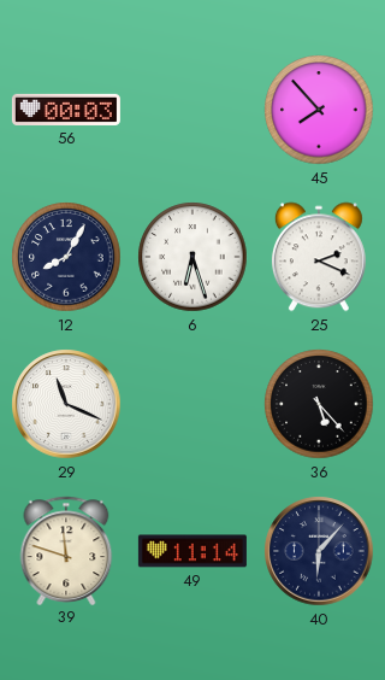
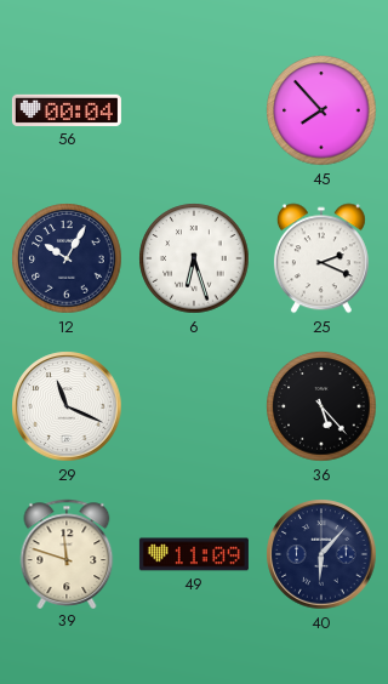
56: 00:03 -> 00:04
12: 8:05 -> 10:05
49: 11:14 -> 11:09
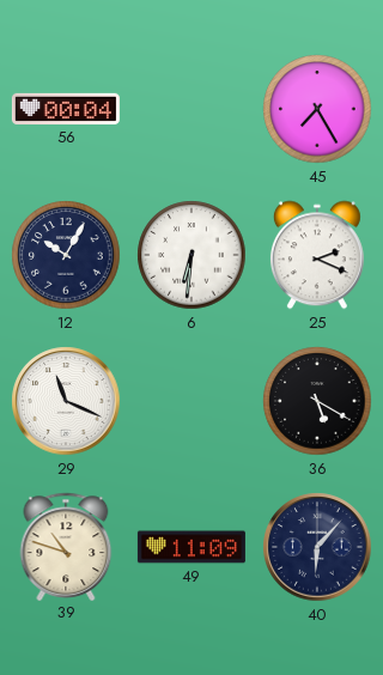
45: 7:53 -> 7:25
6: 6:27 -> 6:31
36: 5:23 -> 5:20
39: 11:48 -> 10:48
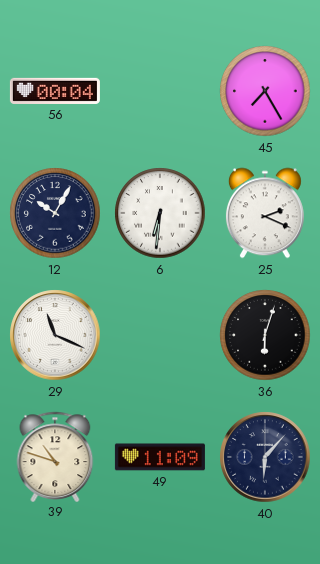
36: 5:20 -> 6:03
